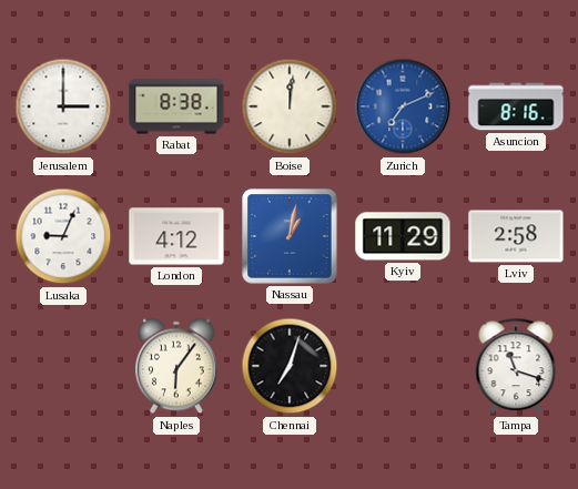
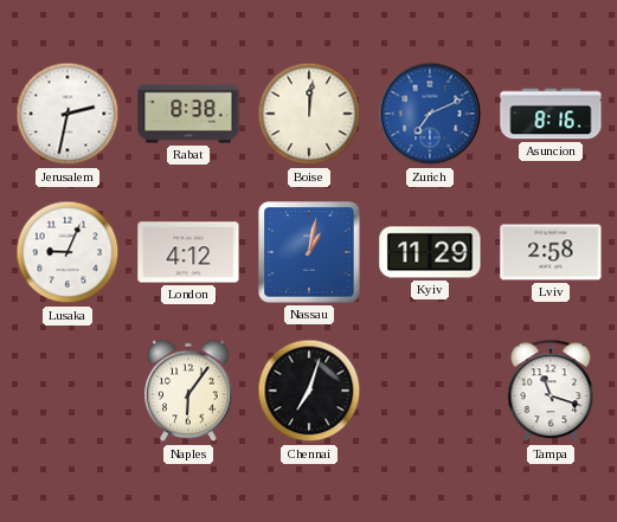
Jerusalem: 3:00 -> 2:32
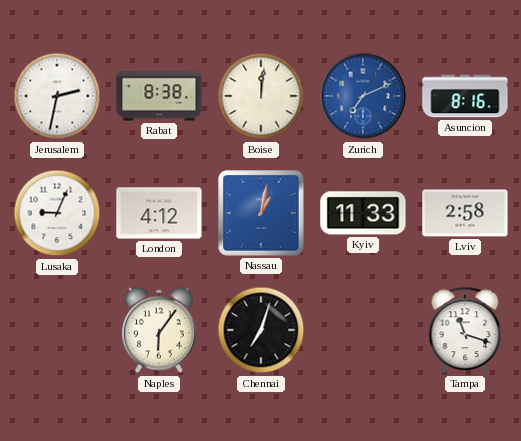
Kyiv: 11:29 -> 11:33
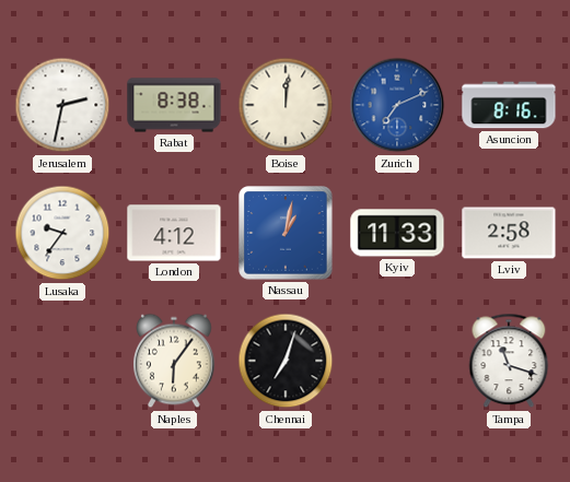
Lusaka: 9:04 -> 9:36
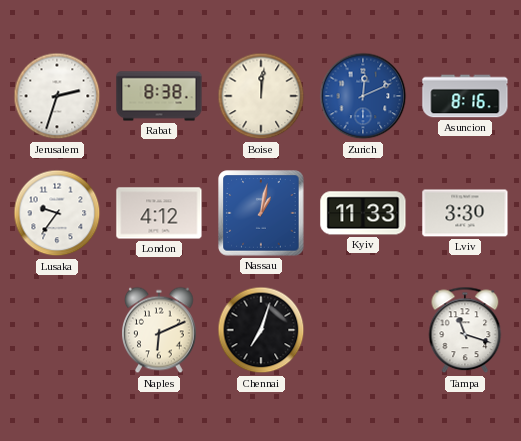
Jerusalem: 2:32 -> 2:33
Zurich: 7:11 -> 12:11
Lviv: 2:58 -> 3:30
Naples: 6:06 -> 6:11
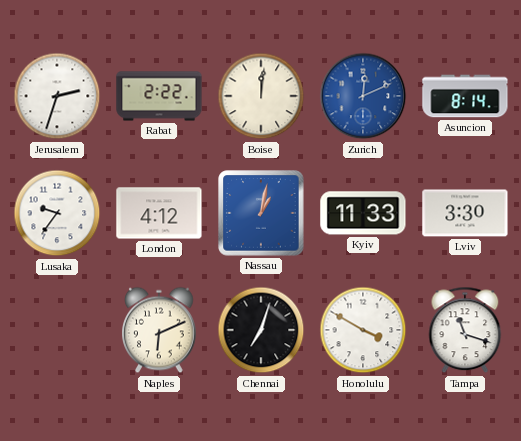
Rabat: 8:38 -> 2:22
Asuncion: 8:16 -> 8:14
Honolulu: none -> 3:50
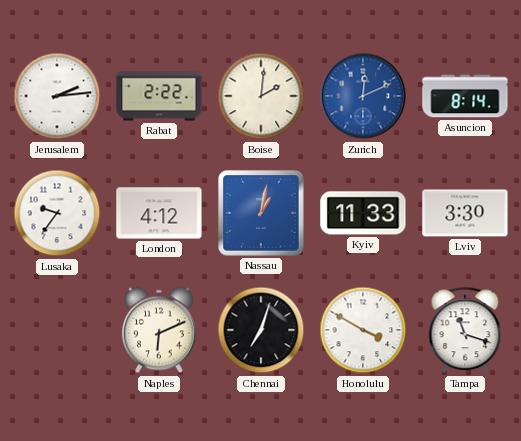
Jerusalem: 2:33 -> 2:14
Boise: 12:01 -> 2:01
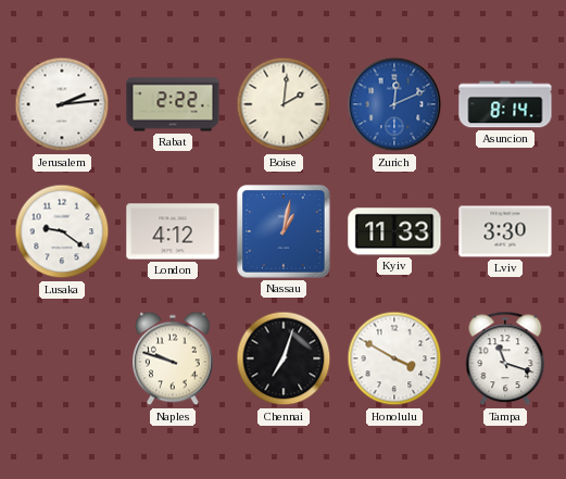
Lusaka: 9:36 -> 9:21
Naples: 6:11 -> 9:48
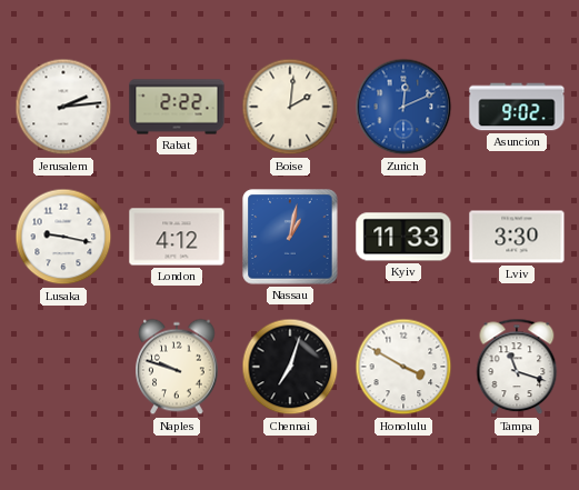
Asuncion: 8:14 -> 9:02
Lusaka: 9:21 -> 9:17
